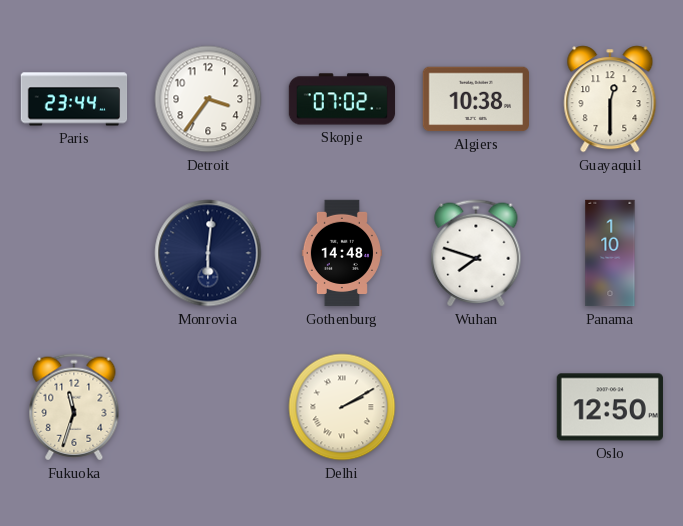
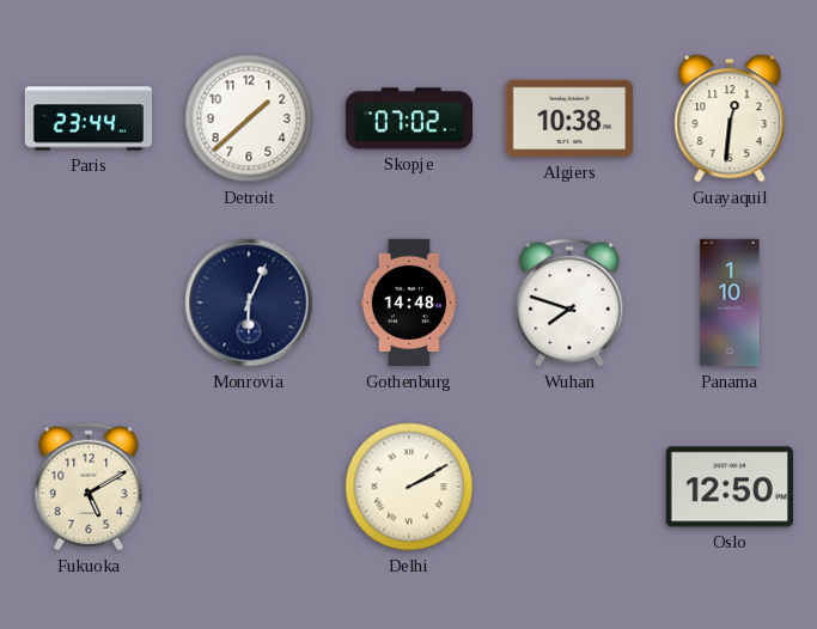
Detroit: 3:36 -> 1:38
Guayaquil: 12:30 -> 12:31
Monrovia: 6:01 -> 6:04
Fukuoka: 11:33 -> 5:10
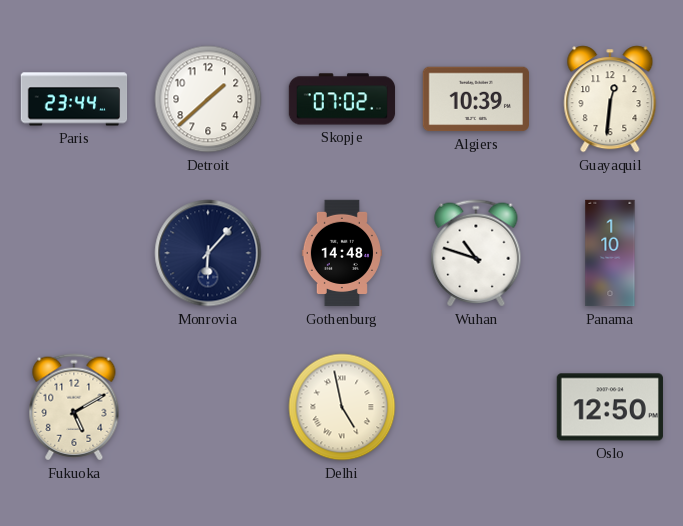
Algiers: 10:38 -> 10:39
Monrovia: 6:04 -> 6:07
Wuhan: 7:48 -> 10:48
Delhi: 2:10 -> 4:58
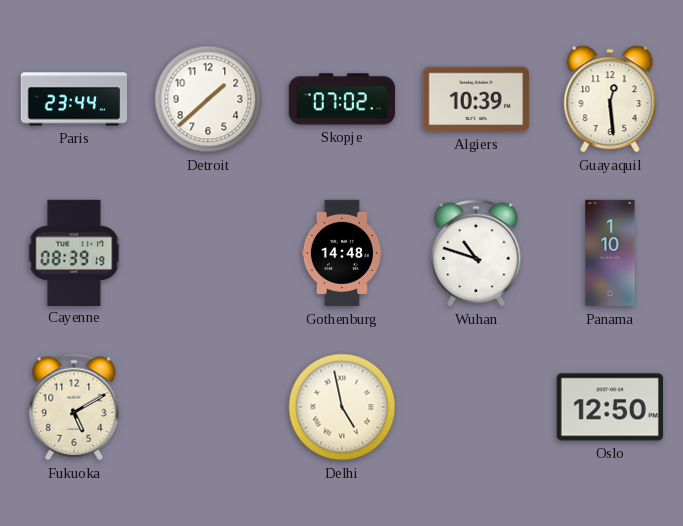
Guayaquil: 12:31 -> 12:29
Cayenne: none -> 08:39
Monrovia: 6:07 -> none
